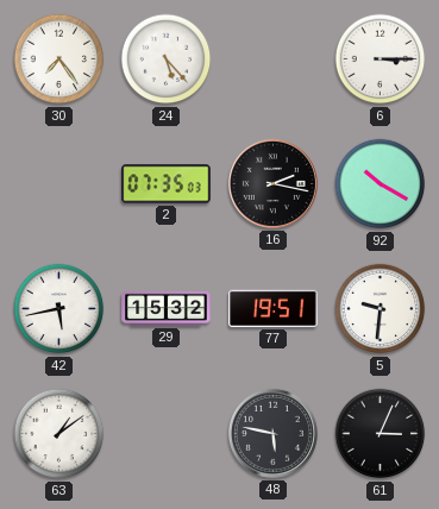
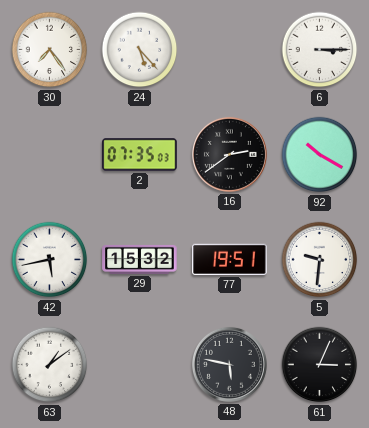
16: 2:17 -> 2:39
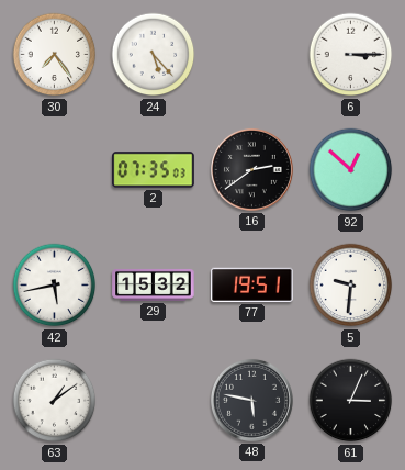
92: 10:20 -> 12:52
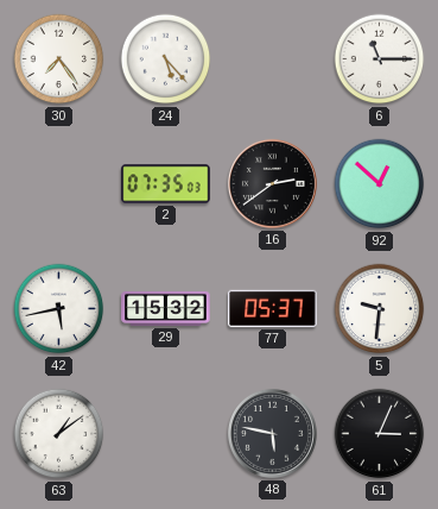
6: 3:15 -> 11:15
77: 19:51 -> 05:37
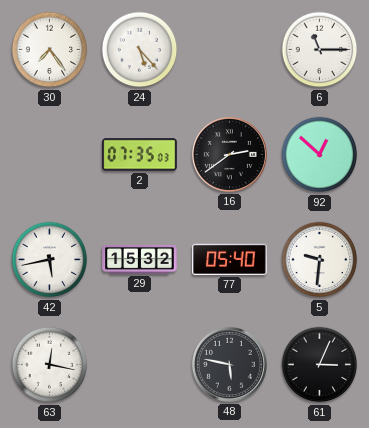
77: 05:37 -> 05:40
63: 1:09 -> 12:17
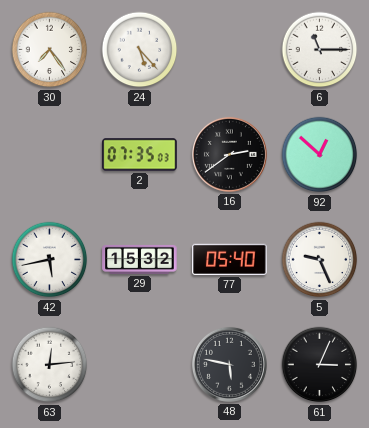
5: 9:31 -> 9:26
63: 12:17 -> 12:14
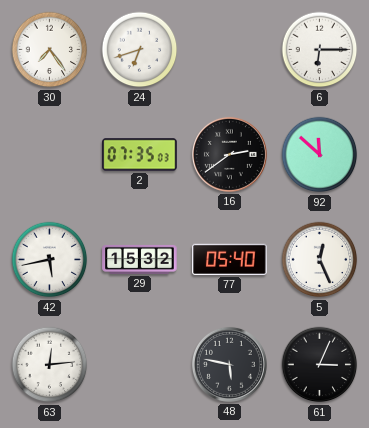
24: 5:23 -> 6:42
6: 11:15 -> 6:15
92: 12:52 -> 11:52
5: 9:26 -> 12:26
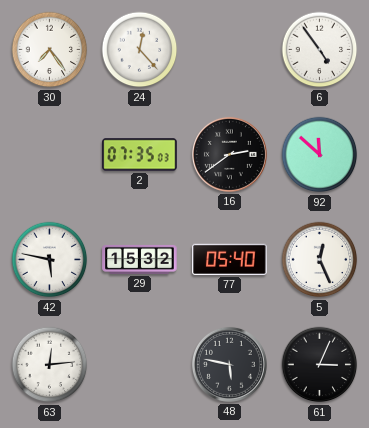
24: 6:42 -> 12:23
6: 6:15 -> 4:54
42: 5:43 -> 5:47
